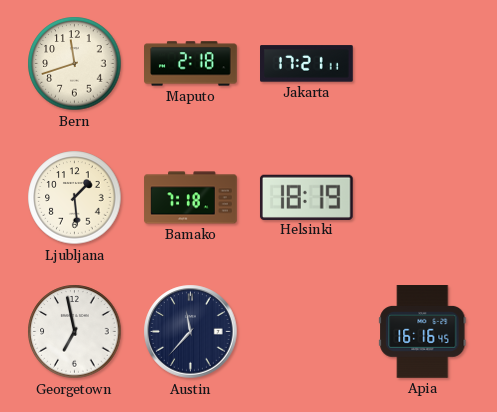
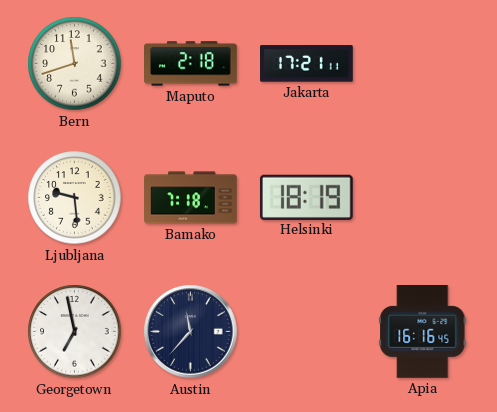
Ljubljana: 1:29 -> 9:29
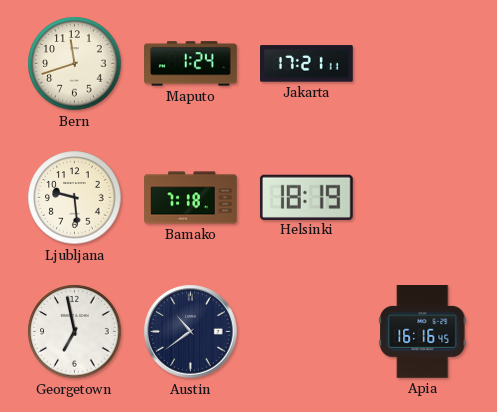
Maputo: 2:18 -> 1:24
Austin: 11:37 -> 10:39
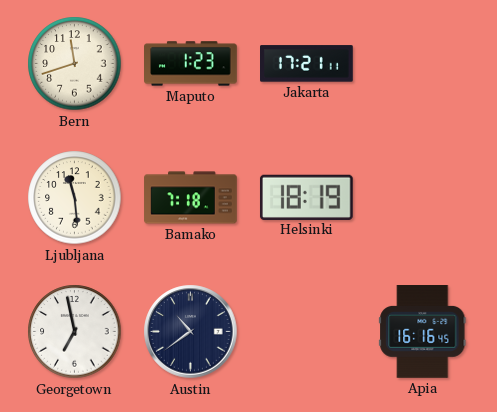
Maputo: 1:24 -> 1:23
Ljubljana: 9:29 -> 11:29
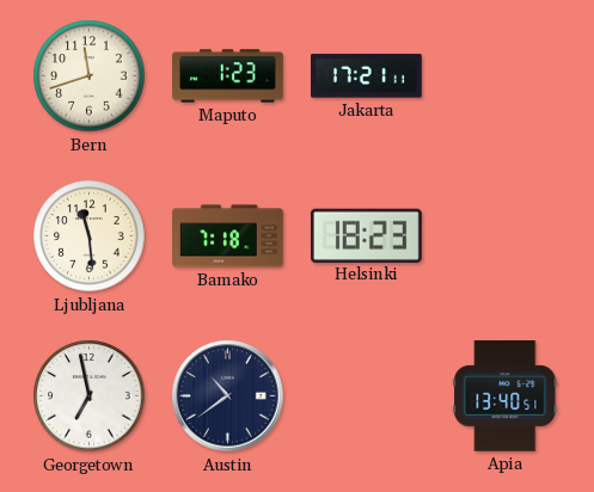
Helsinki: 18:19 -> 18:23
Apia: 16:16 -> 13:40
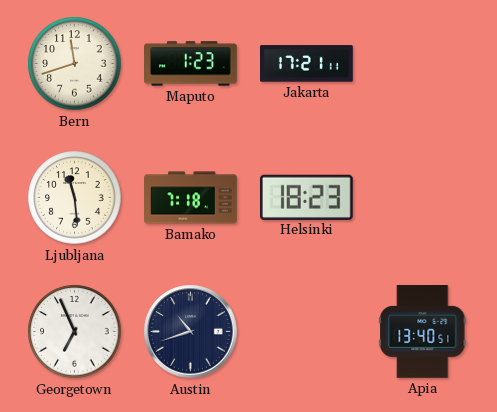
Georgetown: 6:58 -> 6:56
Austin: 10:39 -> 10:42
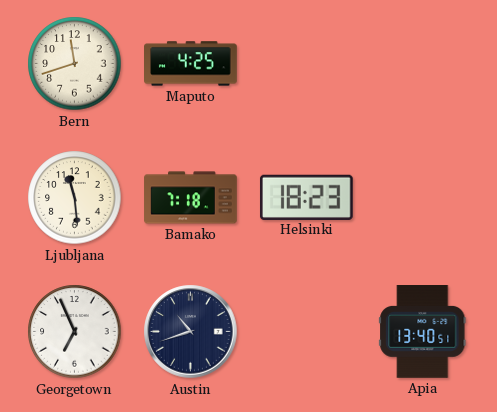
Maputo: 1:23 -> 4:25
Jakarta: 17:21 -> none
